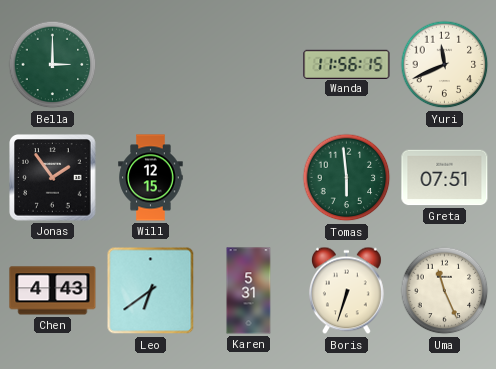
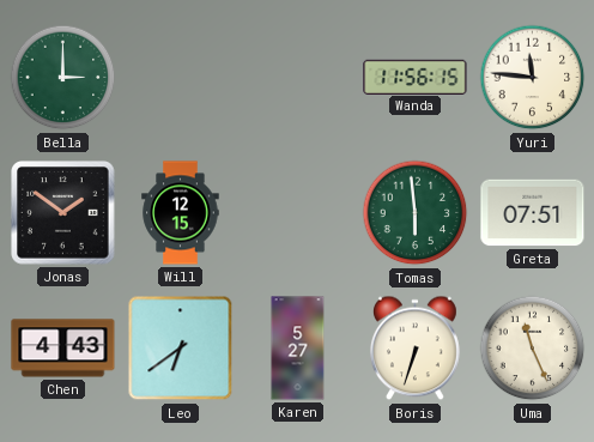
Yuri: 11:41 -> 11:46
Jonas: 1:54 -> 1:51
Karen: 5:31 -> 5:27
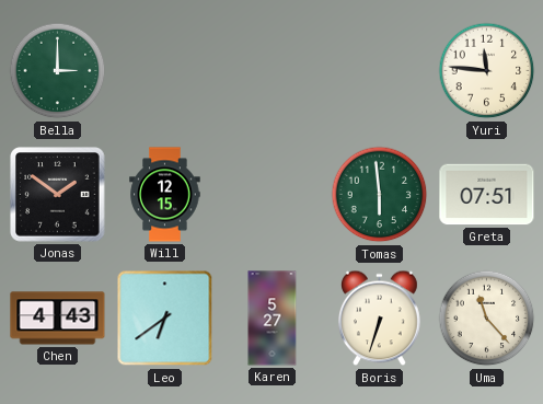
Wanda: 11:56 -> none
Uma: 11:26 -> 11:23
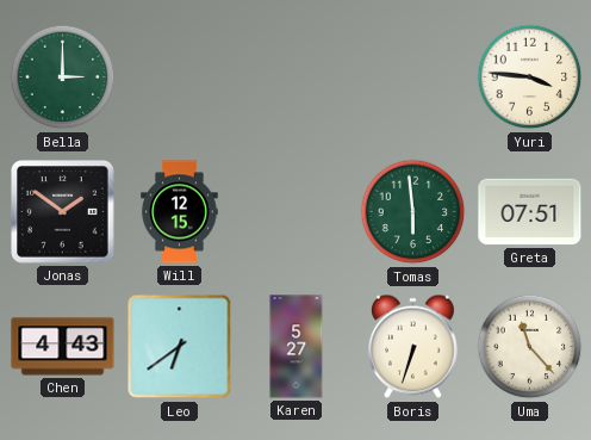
Yuri: 11:46 -> 3:46
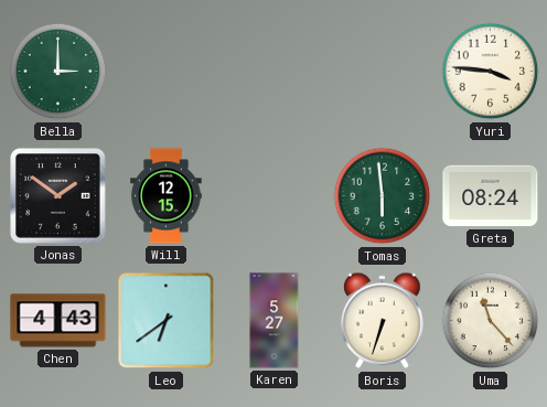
Greta: 07:51 -> 08:24
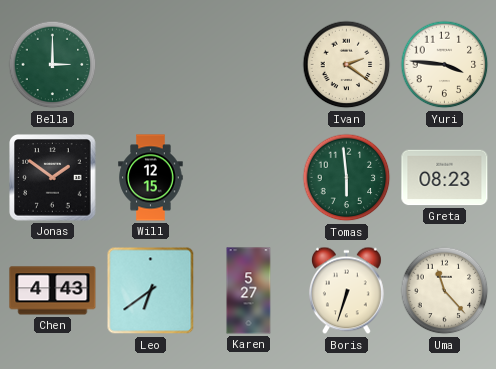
Ivan: none -> 2:21
Greta: 08:24 -> 08:23
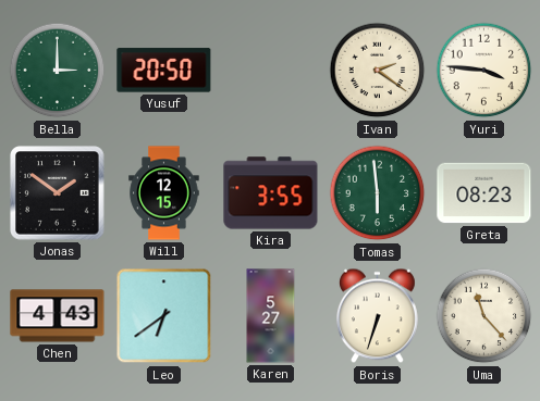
Yusuf: none -> 20:50
Kira: none -> 3:55
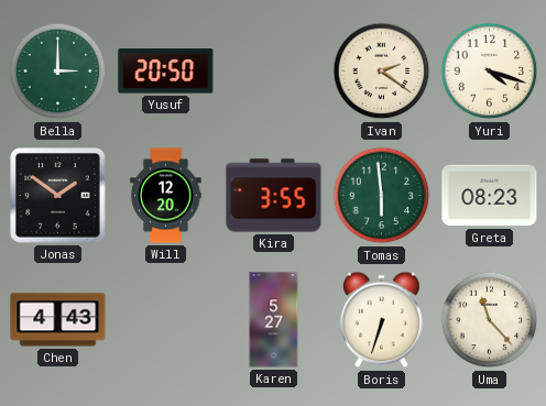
Yuri: 3:46 -> 4:18
Will: 12:15 -> 12:20
Leo: 6:39 -> none
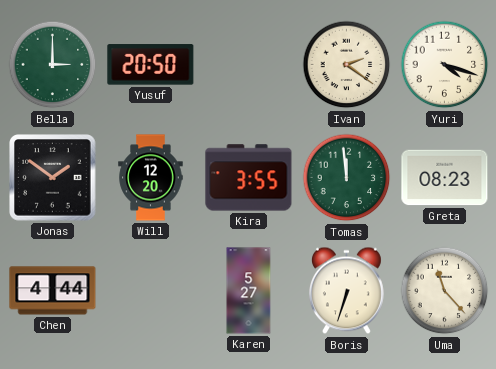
Tomas: 5:59 -> 11:59
Chen: 4:43 -> 4:44
